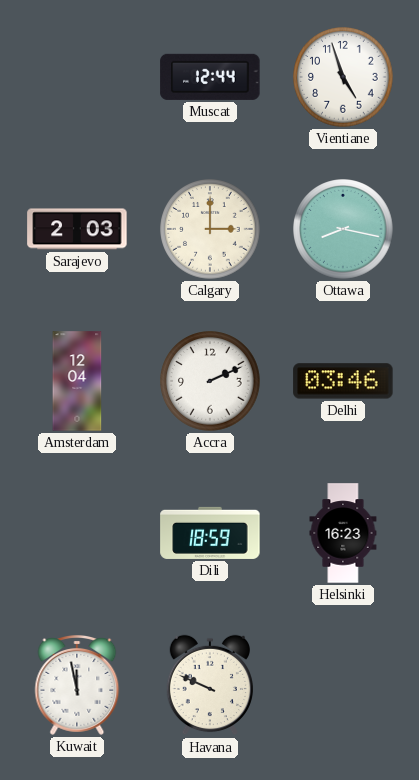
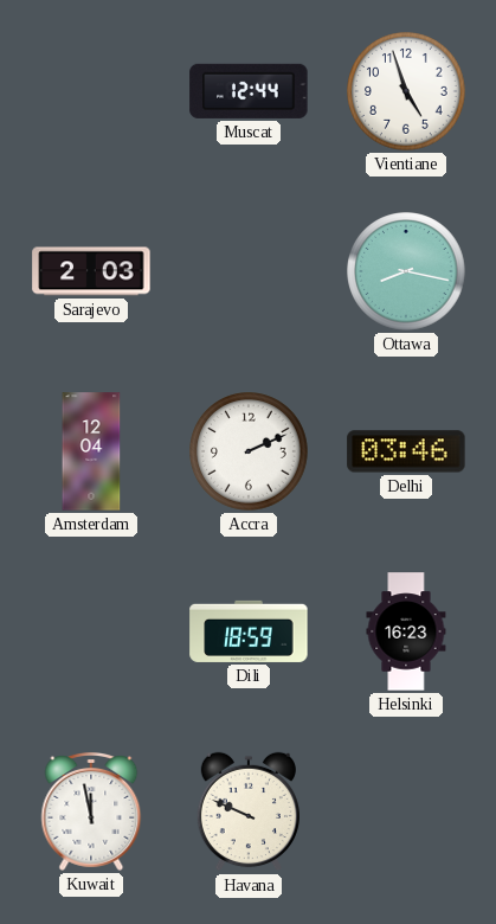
Calgary: 3:00 -> none
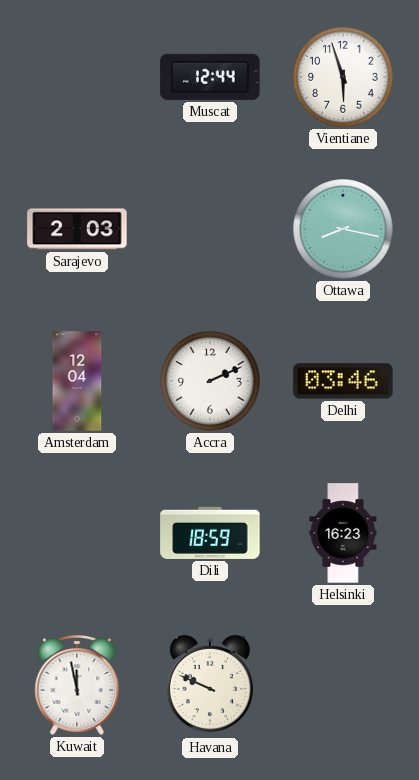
Vientiane: 4:57 -> 5:57
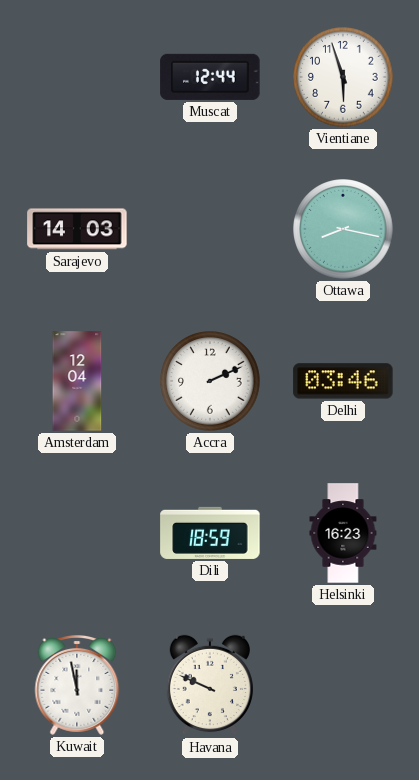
Sarajevo: 2:03 -> 14:03
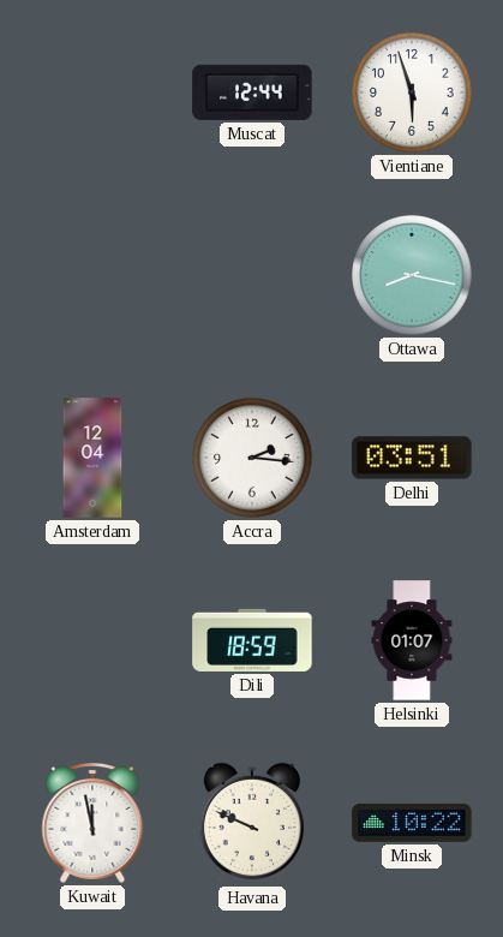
Sarajevo: 14:03 -> none
Accra: 2:11 -> 2:16
Delhi: 03:46 -> 03:51
Helsinki: 16:23 -> 01:07
Minsk: none -> 10:22
